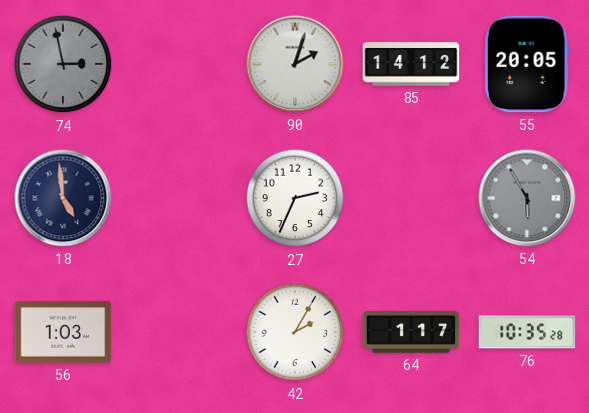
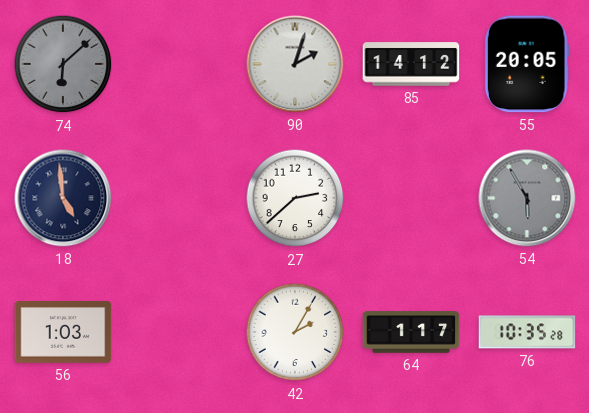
74: 2:58 -> 6:08
27: 2:34 -> 2:38
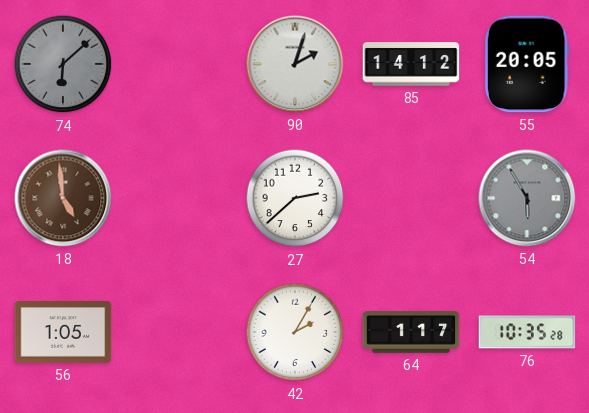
18 dial: navy -> brown
56: 1:03 -> 1:05
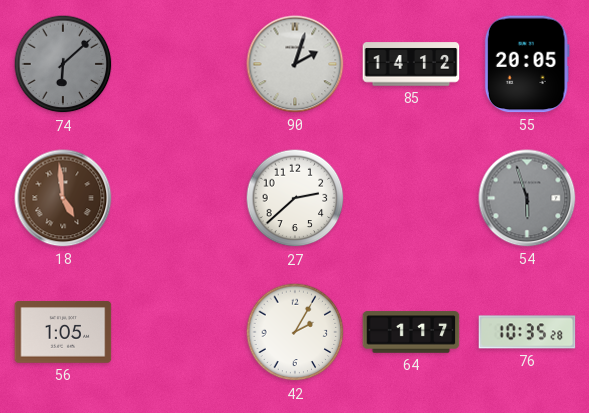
54: 5:55 -> 5:57
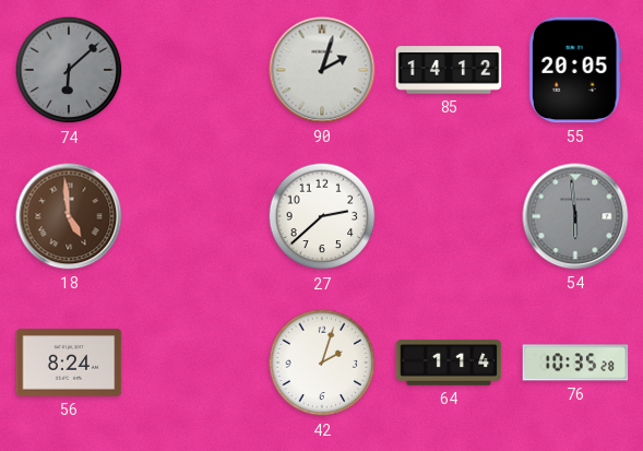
54: 5:57 -> 5:59
56: 1:05 -> 8:24
42: 2:05 -> 2:03
64: 1:17 -> 1:14
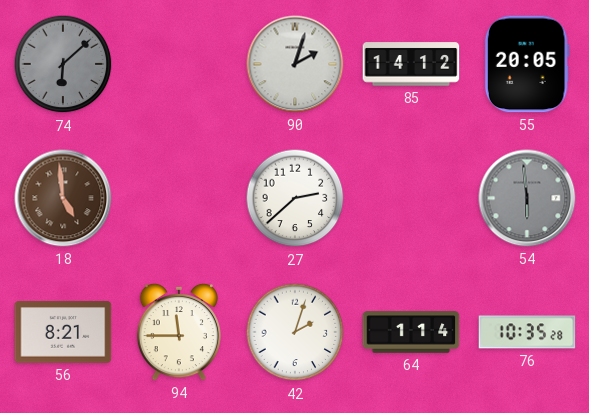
56: 8:24 -> 8:21
94: none -> 11:45
